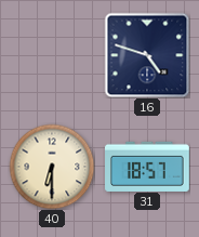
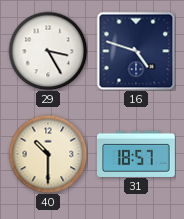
29: none -> 3:25
40: 6:30 -> 10:30
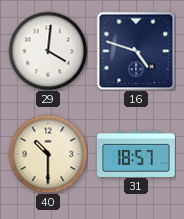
29: 3:25 -> 4:01
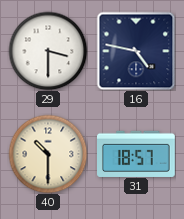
29: 4:01 -> 3:30
16: 4:48 -> 4:47
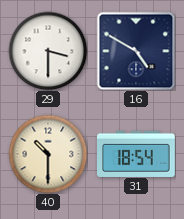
16: 4:47 -> 4:50
31: 18:57 -> 18:54
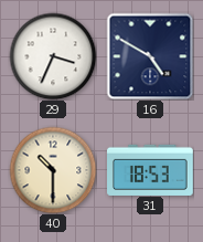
29: 3:30 -> 3:34
31: 18:54 -> 18:53
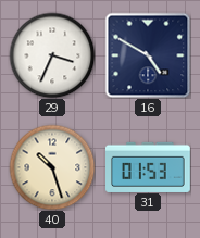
40: 10:30 -> 10:27
31: 18:53 -> 01:53
